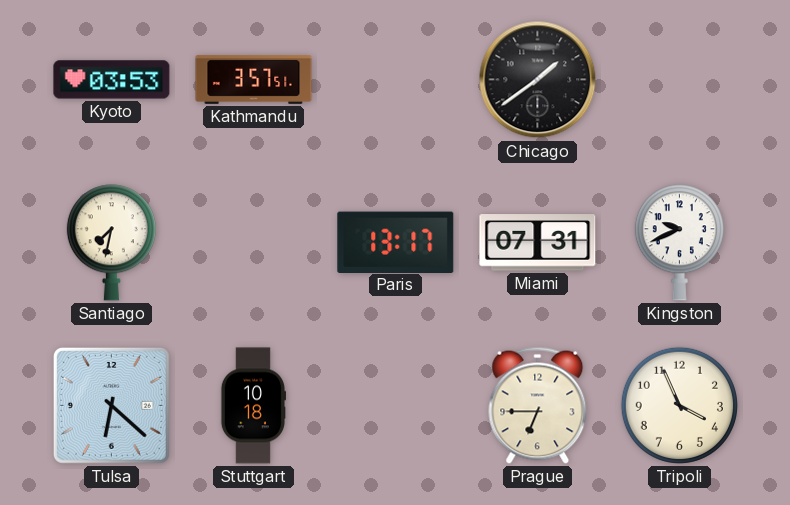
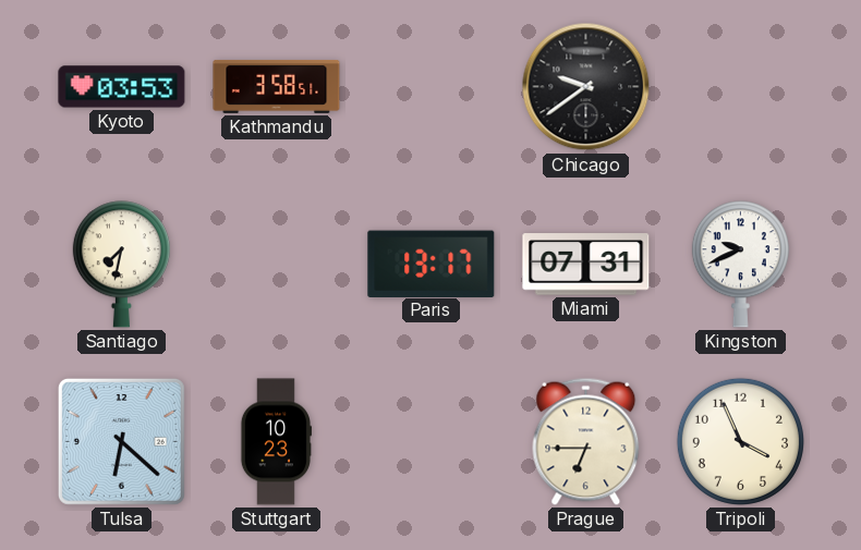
Kathmandu: 3:57 -> 3:58
Chicago: 1:39 -> 9:39
Stuttgart: 10:18 -> 10:23
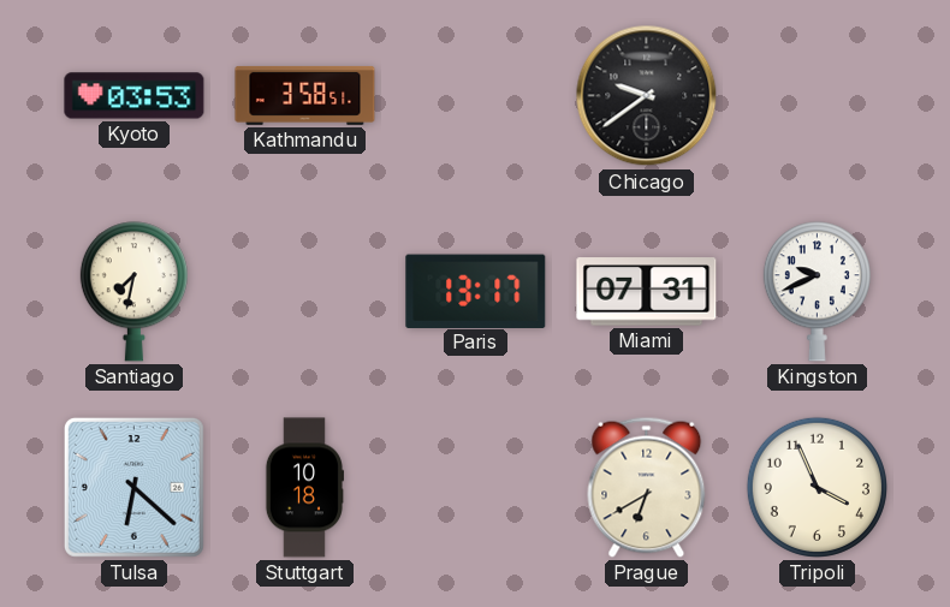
Stuttgart: 10:23 -> 10:18
Prague: 6:45 -> 6:40
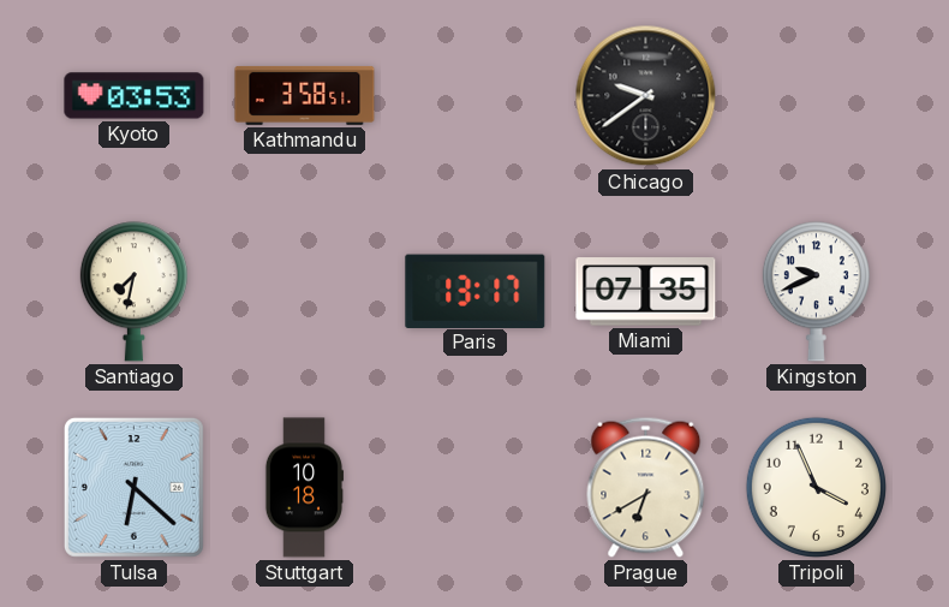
Miami: 07:31 -> 07:35
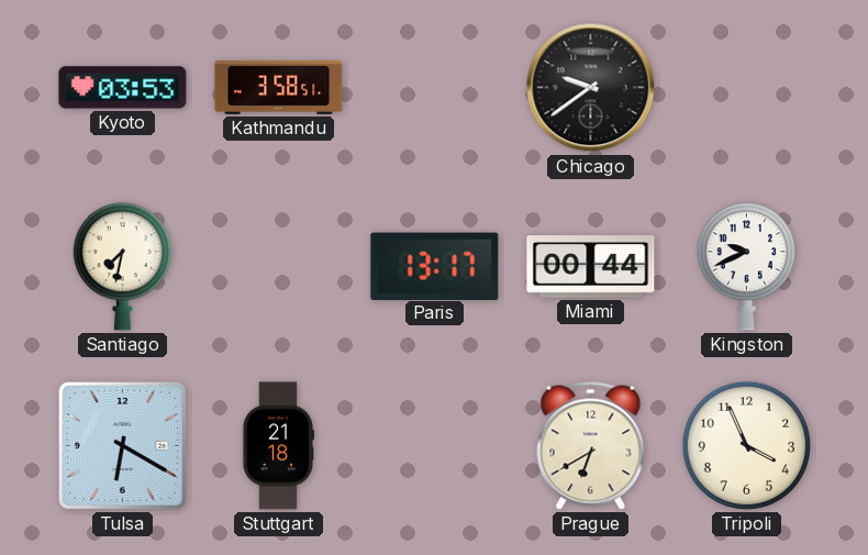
Miami: 07:35 -> 00:44
Tulsa: 6:22 -> 6:20
Stuttgart: 10:18 -> 21:18
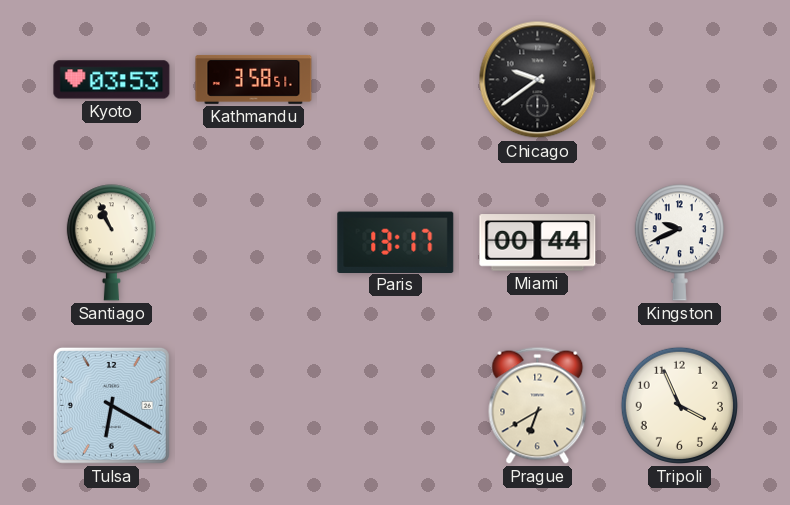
Santiago: 7:32 -> 10:56
Stuttgart: 21:18 -> none
